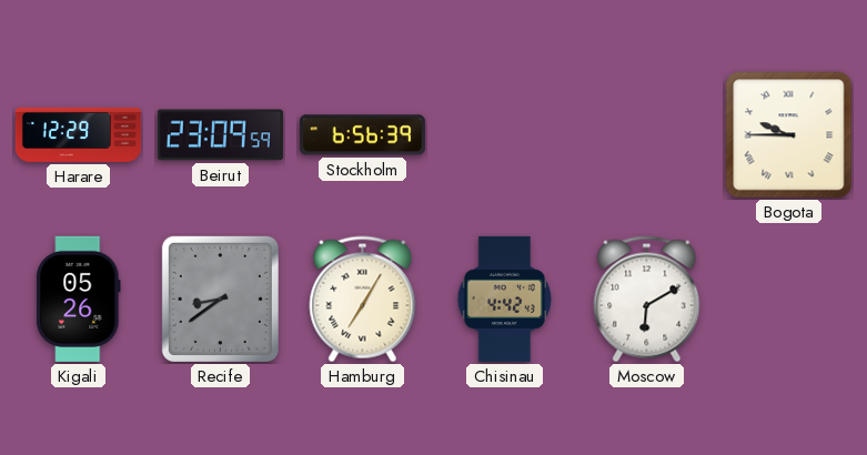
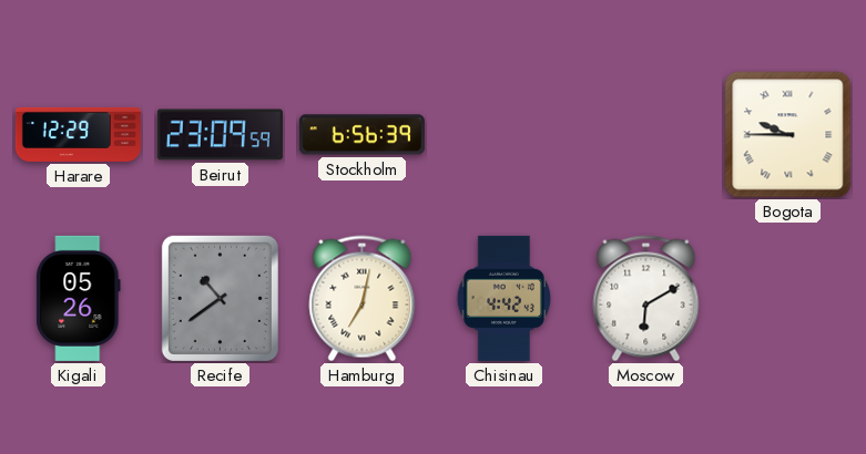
Recife: 8:39 -> 10:39
Hamburg: 7:05 -> 7:02
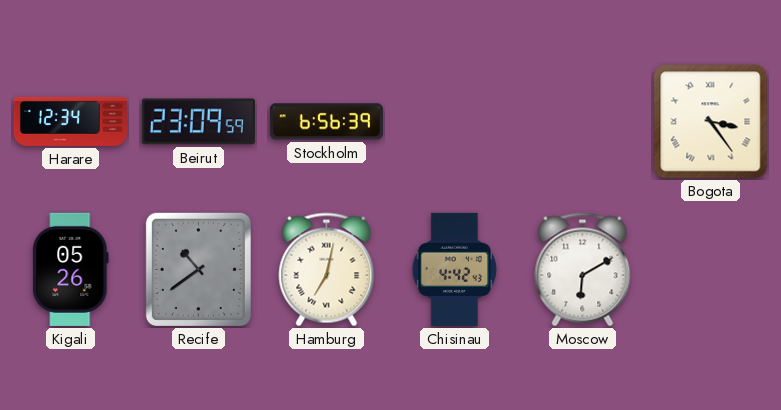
Harare: 12:29 -> 12:34
Bogota: 9:45 -> 3:24
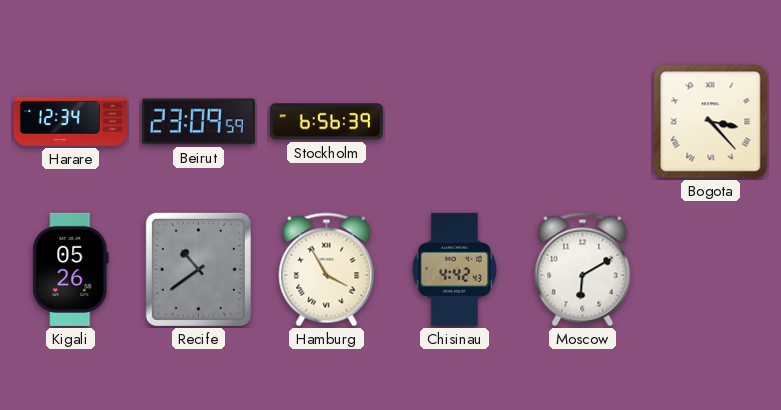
Bogota: 3:24 -> 3:23
Hamburg: 7:02 -> 3:55
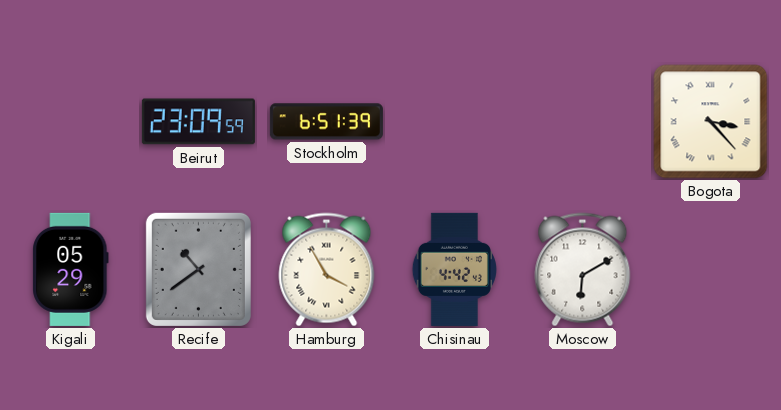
Harare: 12:34 -> none
Stockholm: 6:56 -> 6:51
Kigali: 05:26 -> 05:29
